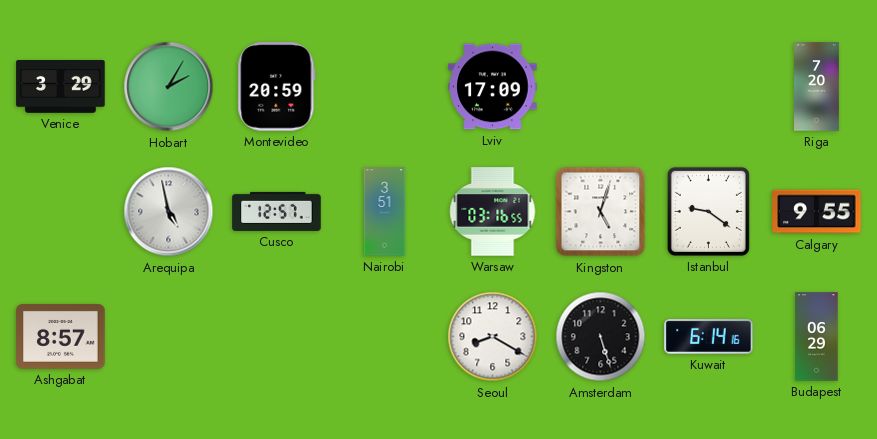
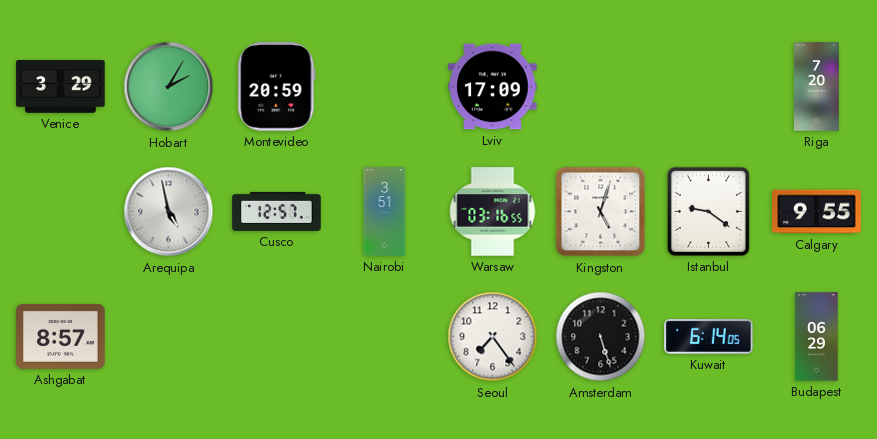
Seoul: 8:20 -> 7:24
Kuwait: 6:14:16 -> 6:14:05
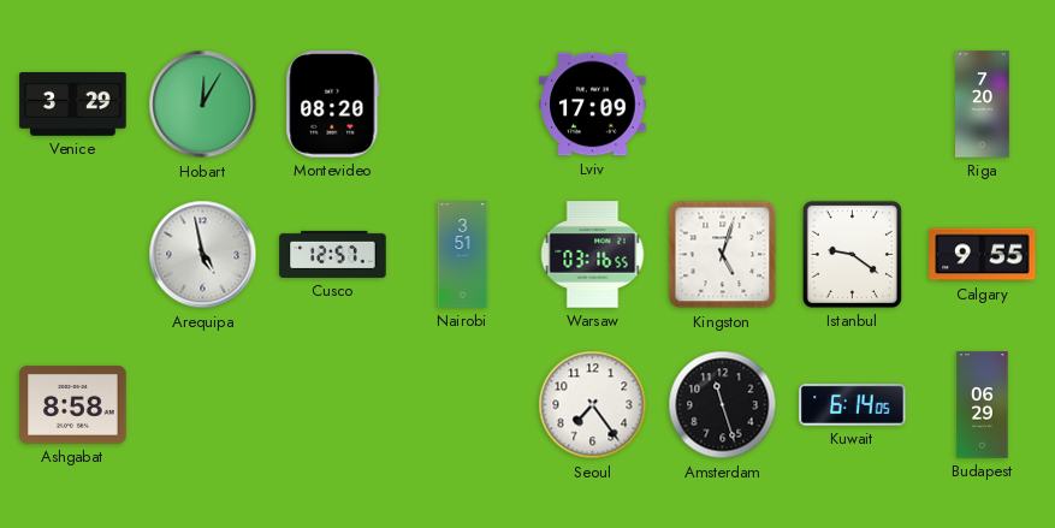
Hobart: 2:05 -> 12:05
Montevideo: 20:59 -> 08:20
Ashgabat: 8:57 -> 8:58
Amsterdam: 5:27 -> 11:27
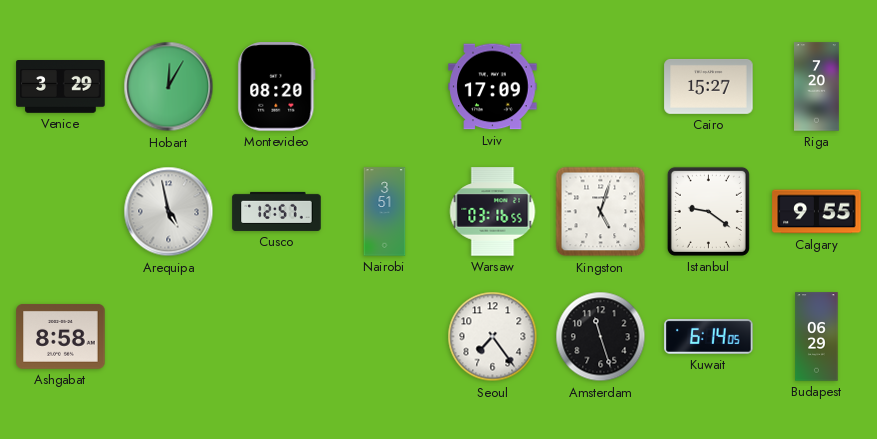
Cairo: none -> 15:27
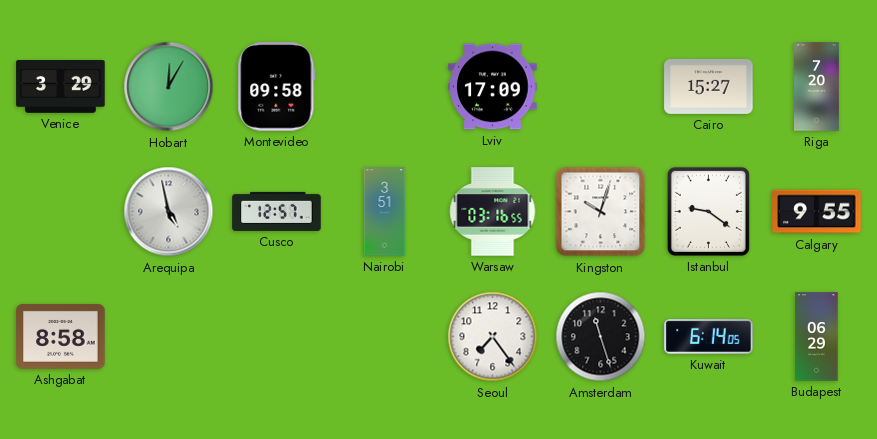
Montevideo: 08:20 -> 09:58
Kingston: 5:03 -> 10:03
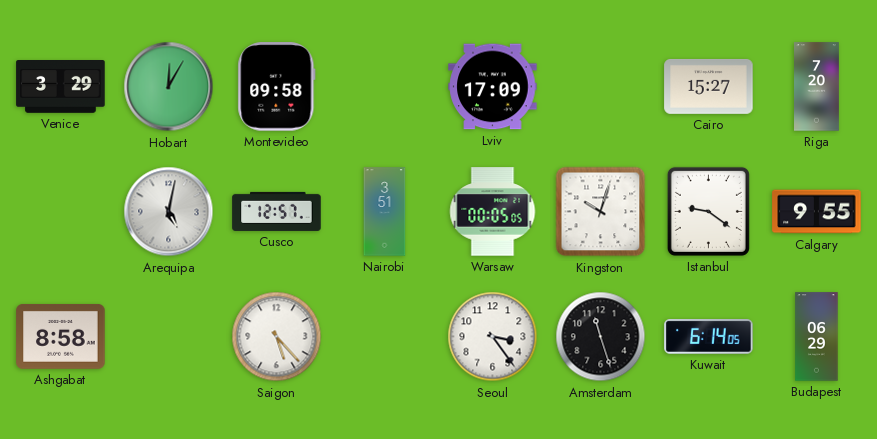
Arequipa: 4:58 -> 5:02
Warsaw: 03:16 -> 00:05
Saigon: none -> 5:23
Seoul: 7:24 -> 3:24
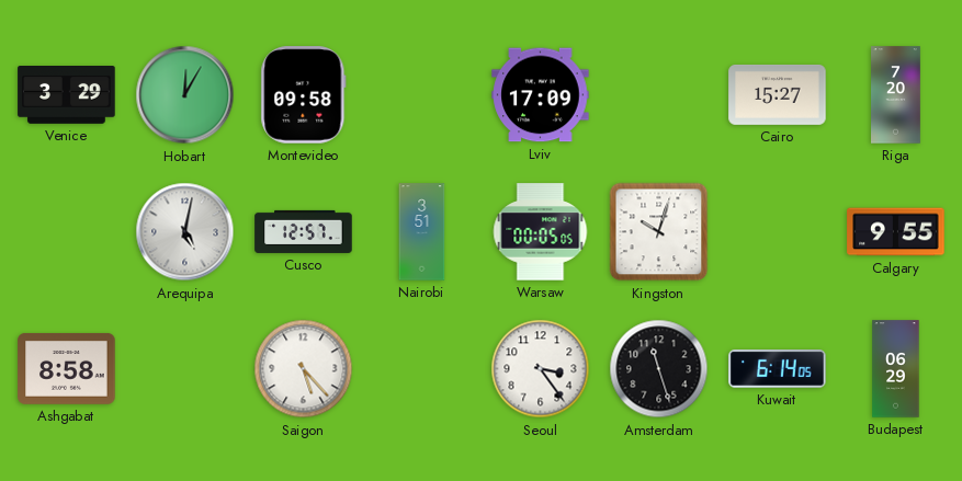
Istanbul: 9:21 -> none
